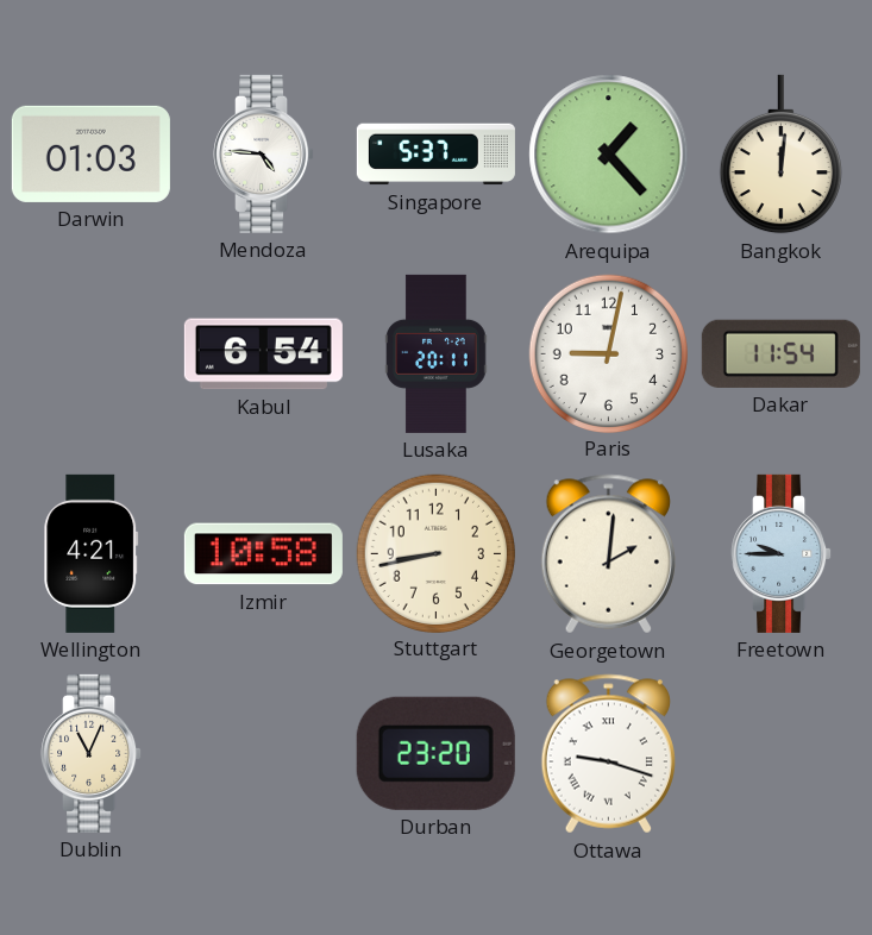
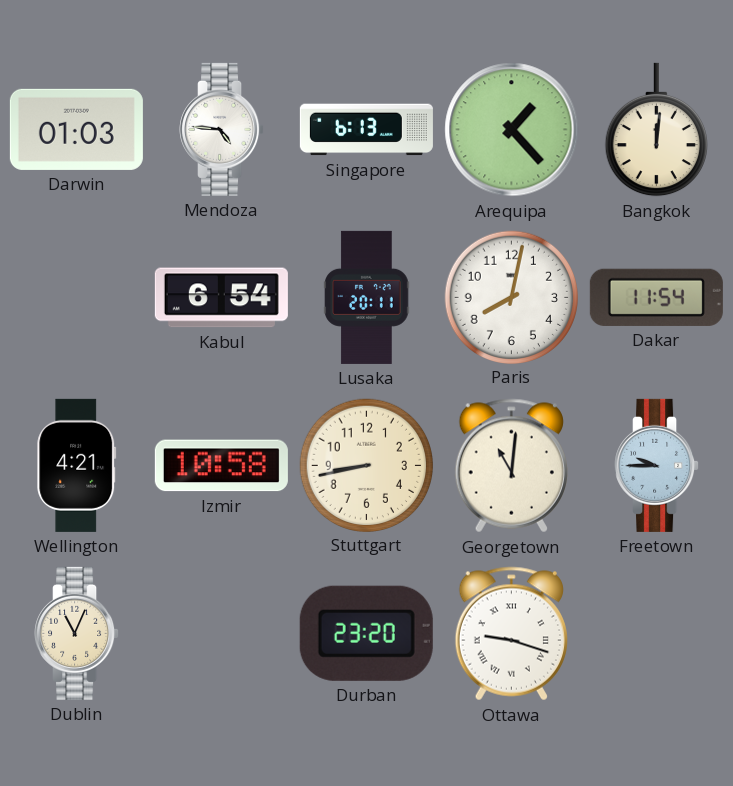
Singapore: 5:37 -> 6:13
Paris: 9:02 -> 8:02
Georgetown: 2:01 -> 11:01
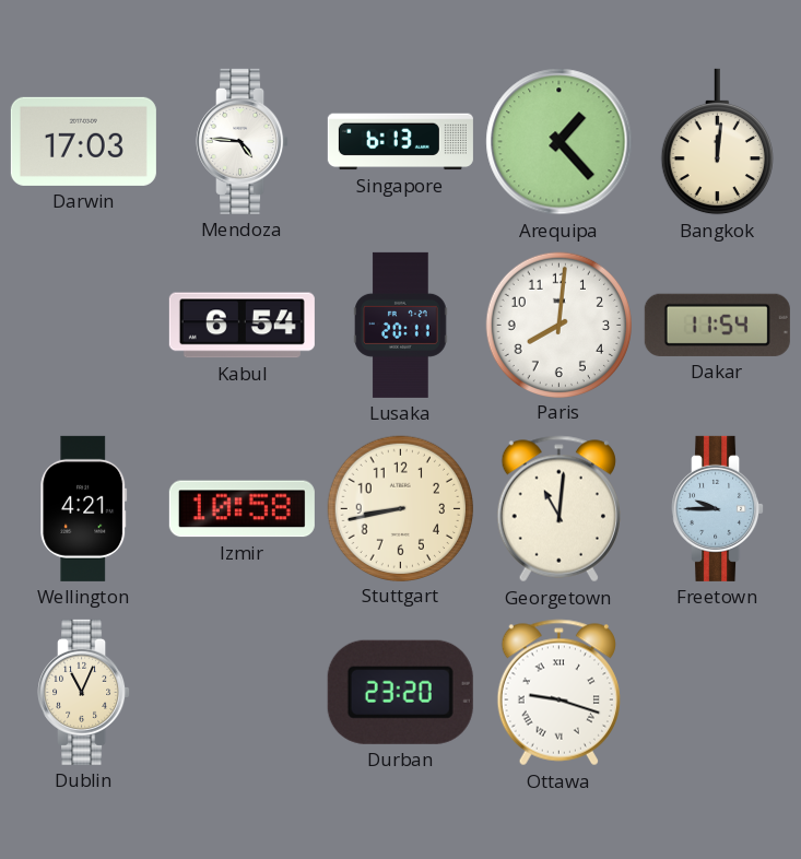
Darwin: 01:03 -> 17:03
Paris: 8:02 -> 8:01
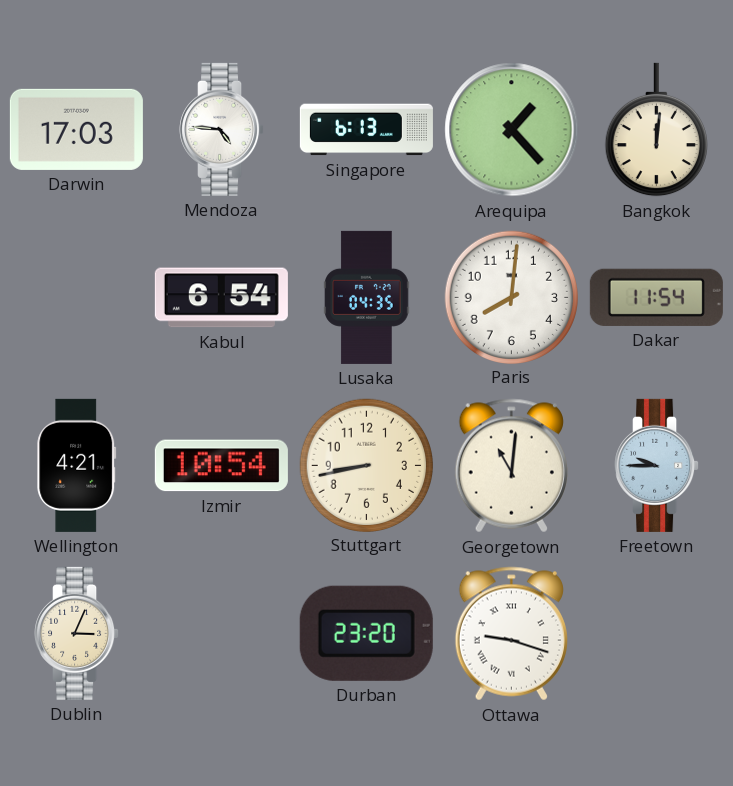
Lusaka: 20:11 -> 04:35
Izmir: 10:58 -> 10:54
Dublin: 11:04 -> 3:04
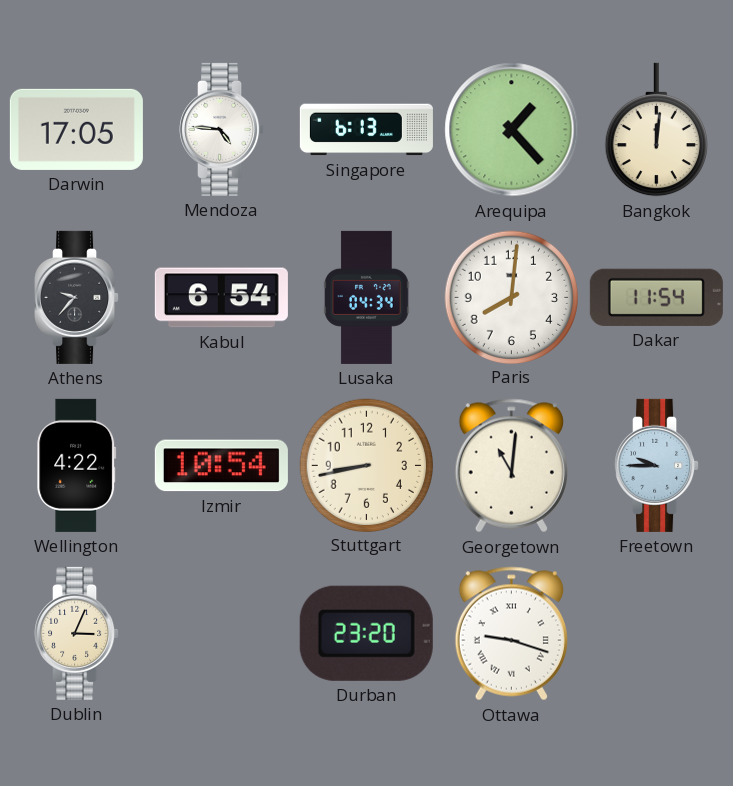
Darwin: 17:03 -> 17:05
Athens: none -> 9:37
Lusaka: 04:35 -> 04:34
Wellington: 4:21 -> 4:22
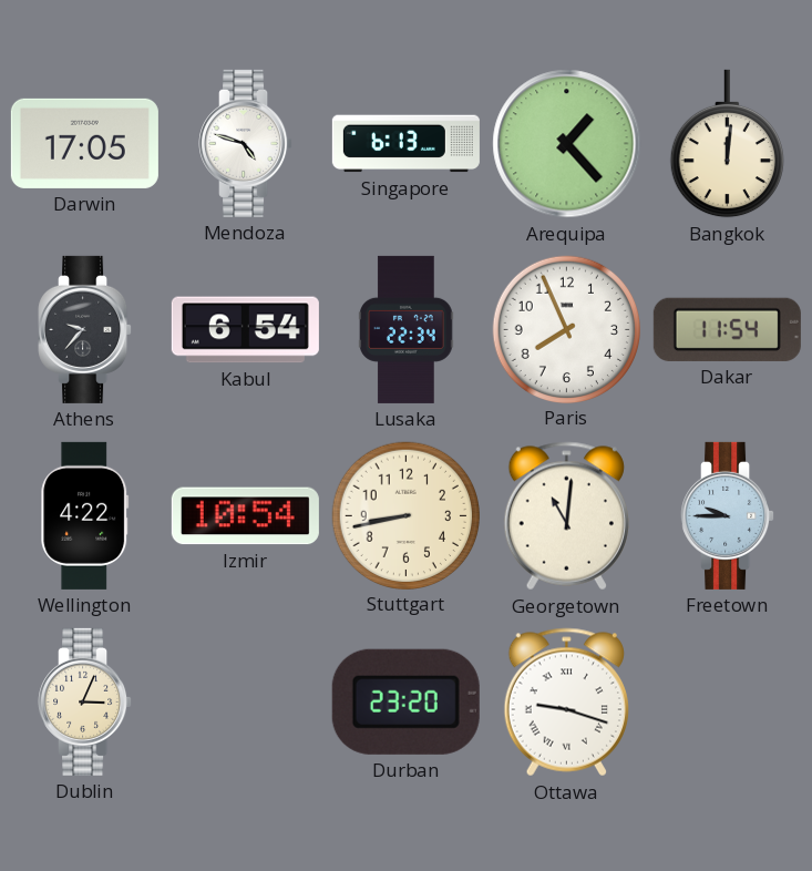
Mendoza: 4:46 -> 4:48
Lusaka: 04:34 -> 22:34
Paris: 8:01 -> 7:56
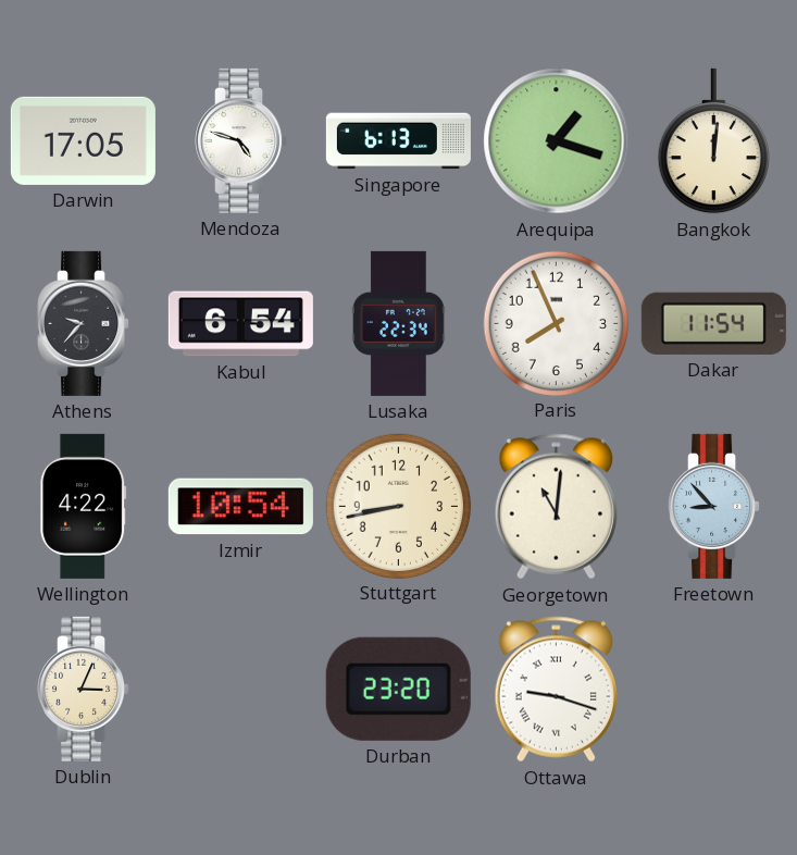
Arequipa: 1:23 -> 1:18
Freetown: 9:45 -> 8:53
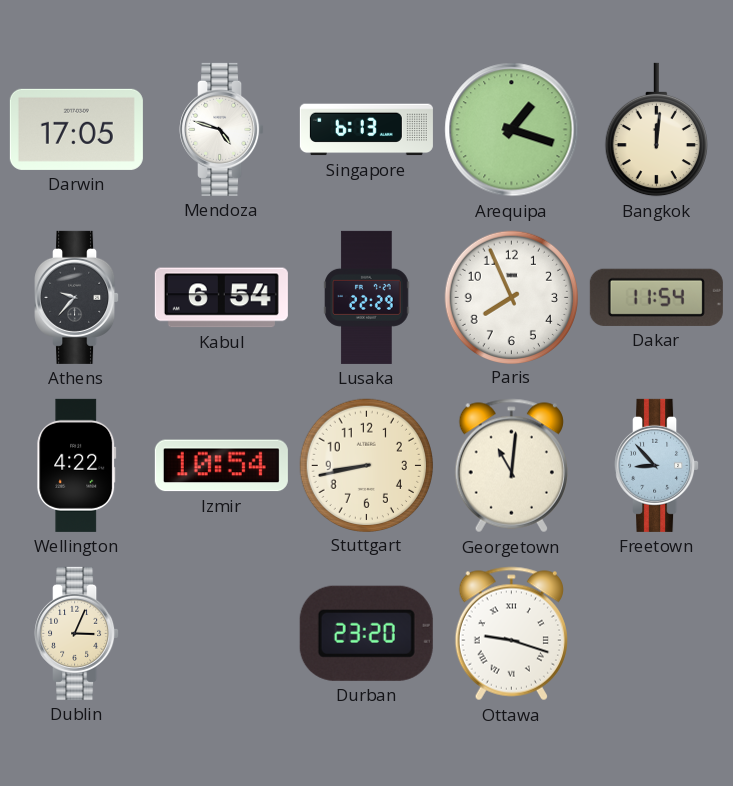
Lusaka: 22:34 -> 22:29
